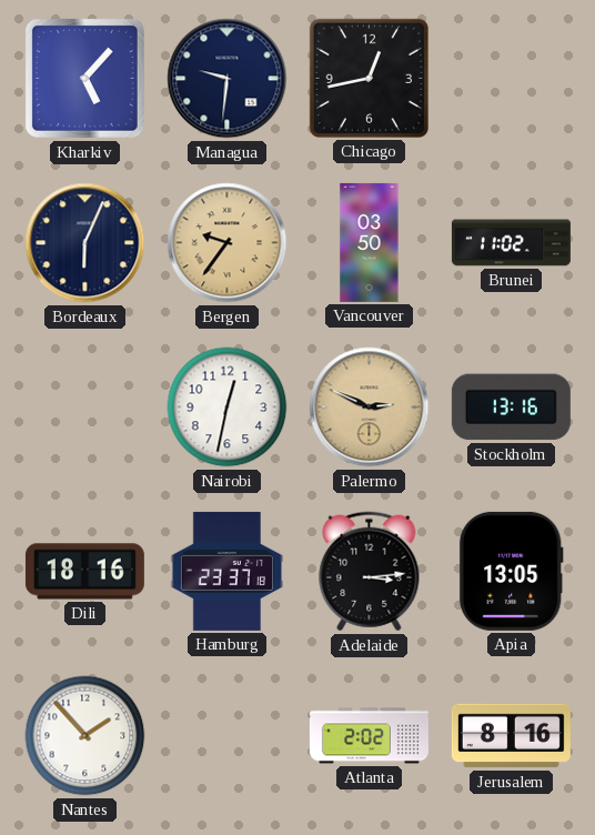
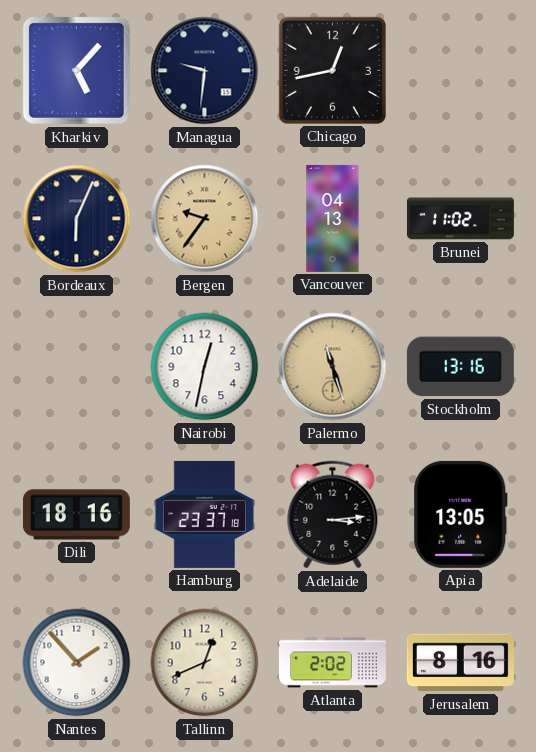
Vancouver: 03:50 -> 04:13
Palermo: 2:49 -> 11:27
Tallinn: none -> 12:41
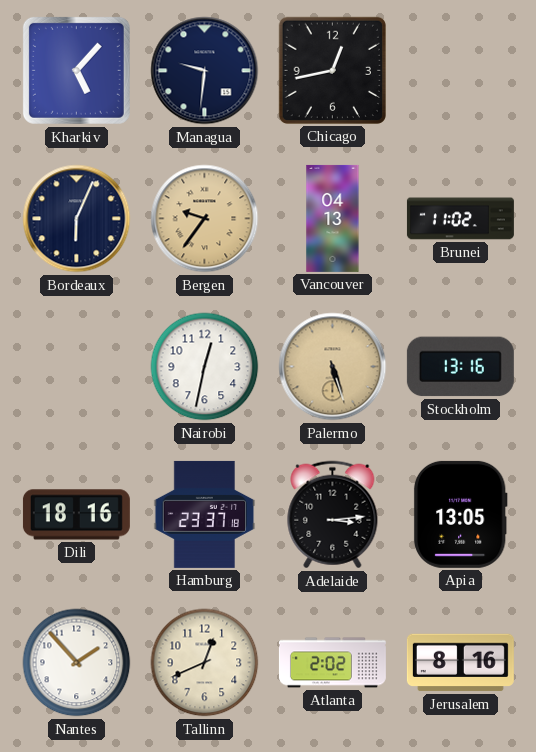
Palermo: 11:27 -> 5:27
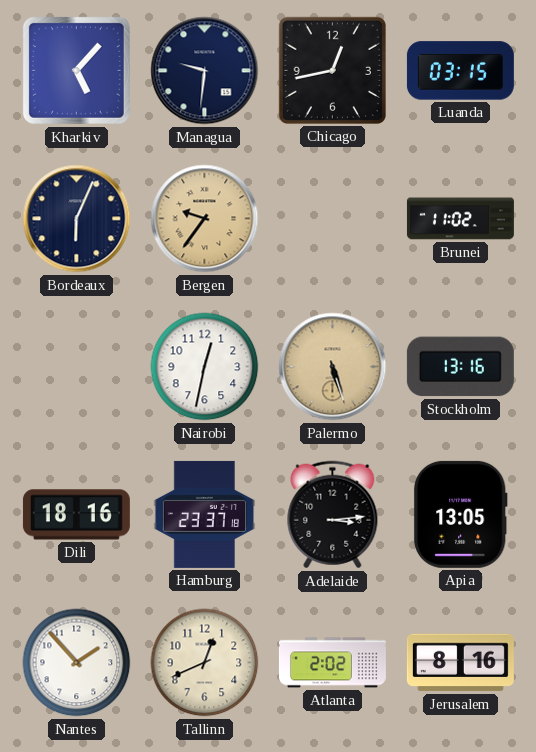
Luanda: none -> 03:15
Vancouver: 04:13 -> none
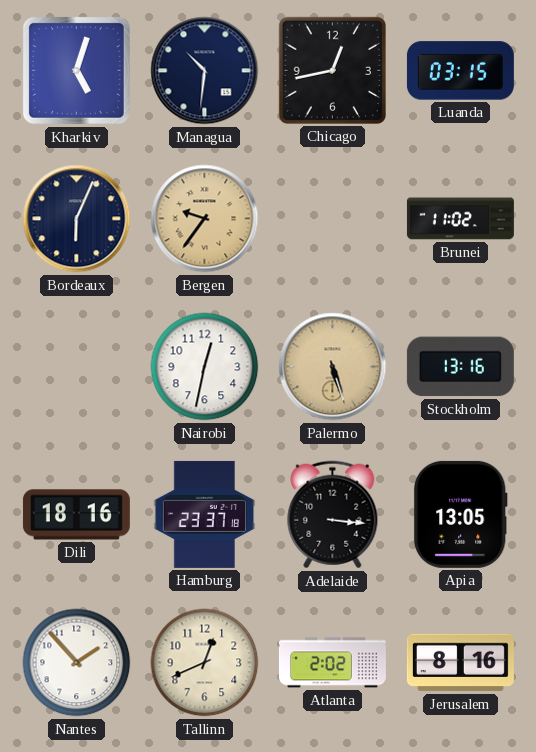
Kharkiv: 5:07 -> 5:03
Managua: 9:31 -> 10:31
Adelaide: 3:14 -> 3:16
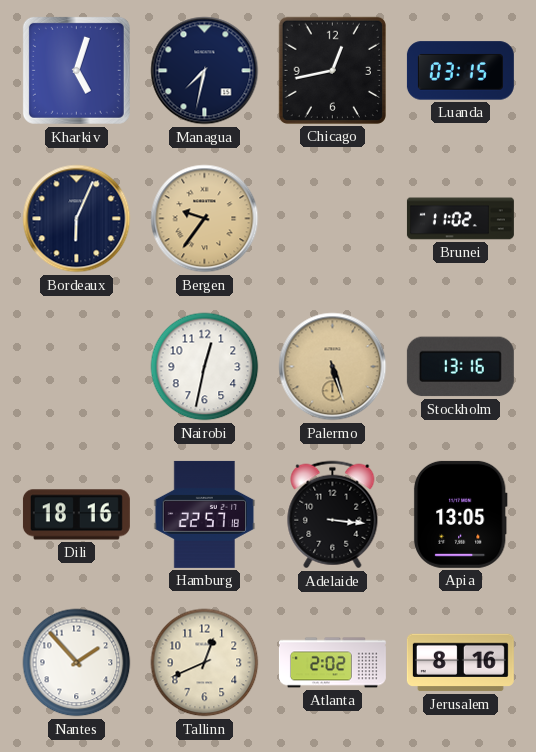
Managua: 10:31 -> 7:32
Hamburg: 23:37 -> 22:57
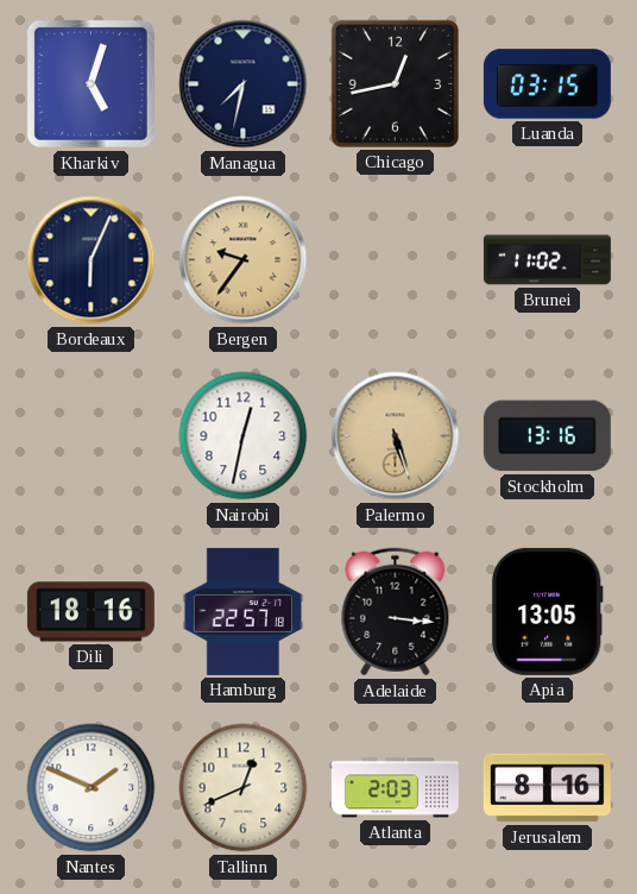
Nantes: 1:53 -> 1:49
Atlanta: 2:02 -> 2:03
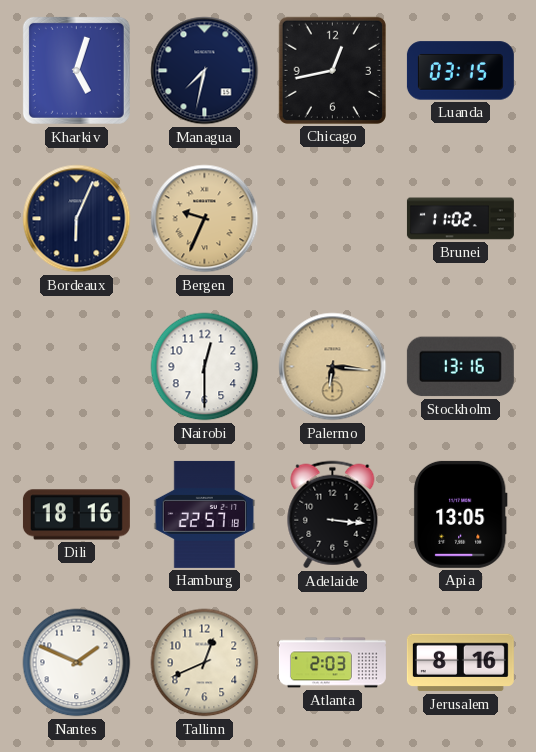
Bergen: 9:36 -> 9:34
Nairobi: 12:32 -> 12:30
Palermo: 5:27 -> 6:16
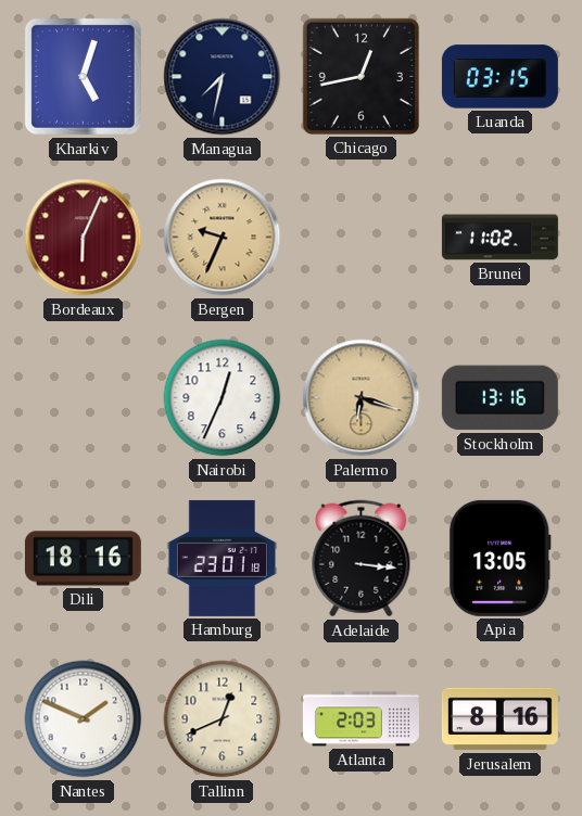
Bordeaux dial: navy -> burgundy
Nairobi: 12:30 -> 12:34
Palermo: 6:16 -> 6:18
Hamburg: 22:57 -> 23:01
